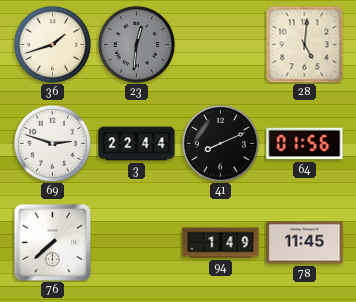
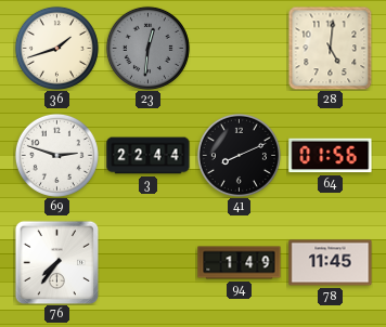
76: 7:38 -> 7:36
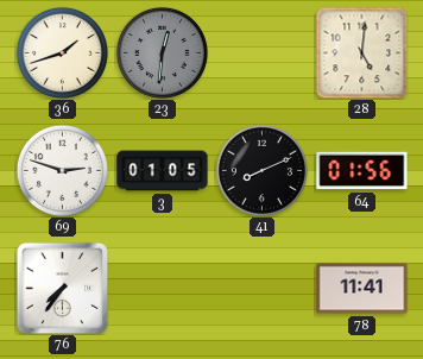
3: 22:44 -> 01:05
94: 1:49 -> none
78: 11:45 -> 11:41
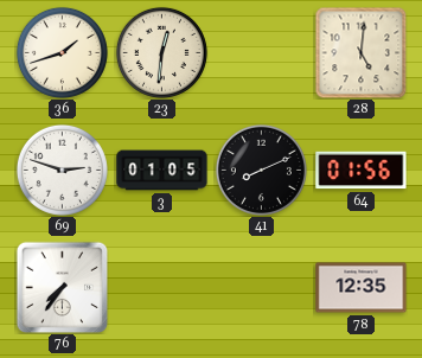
23 dial: grey -> cream
78: 11:41 -> 12:35
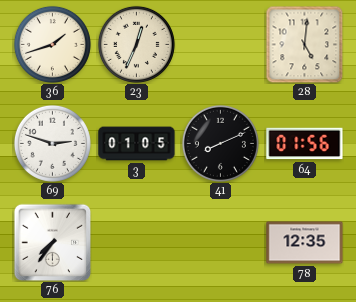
23: 12:31 -> 12:34
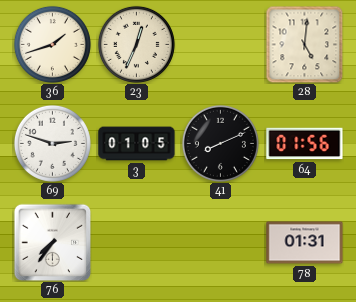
78: 12:35 -> 01:31
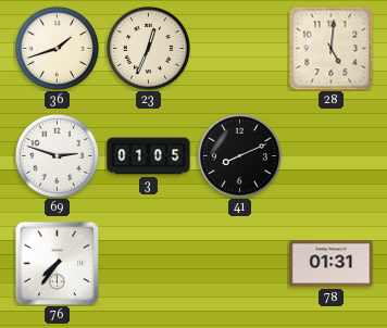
64: 01:56 -> none
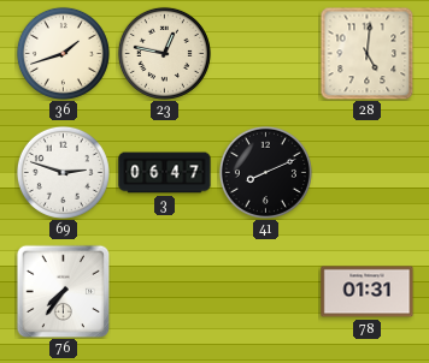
23: 12:34 -> 12:47
3: 01:05 -> 06:47
